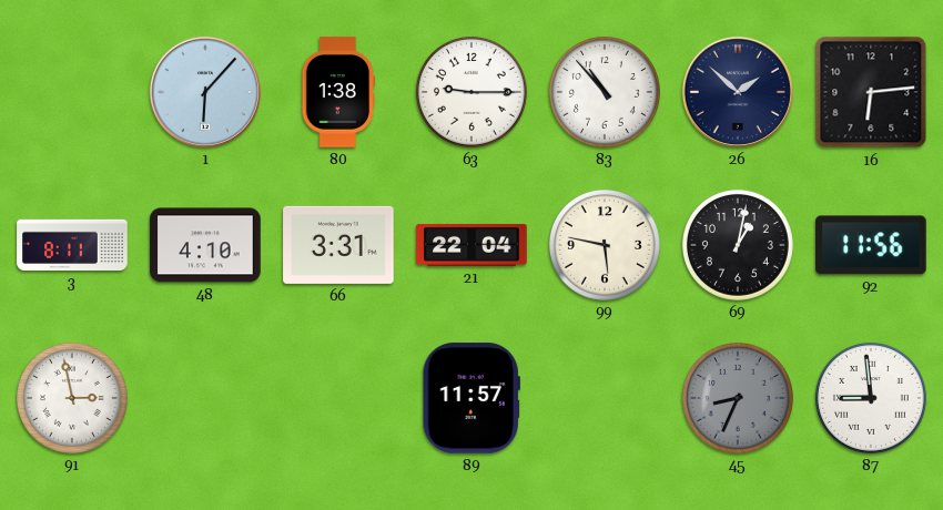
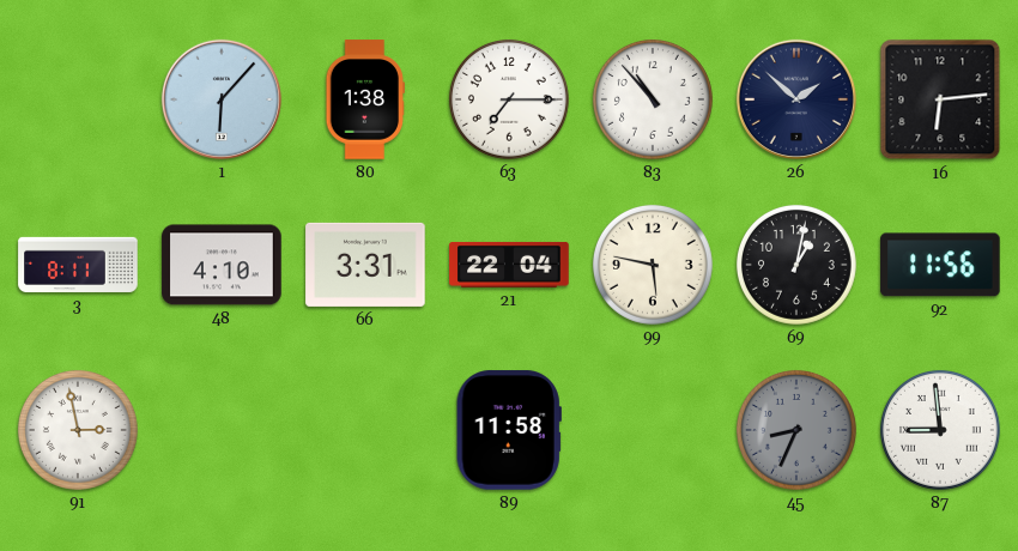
63: 9:15 -> 7:15
89: 11:57 -> 11:58
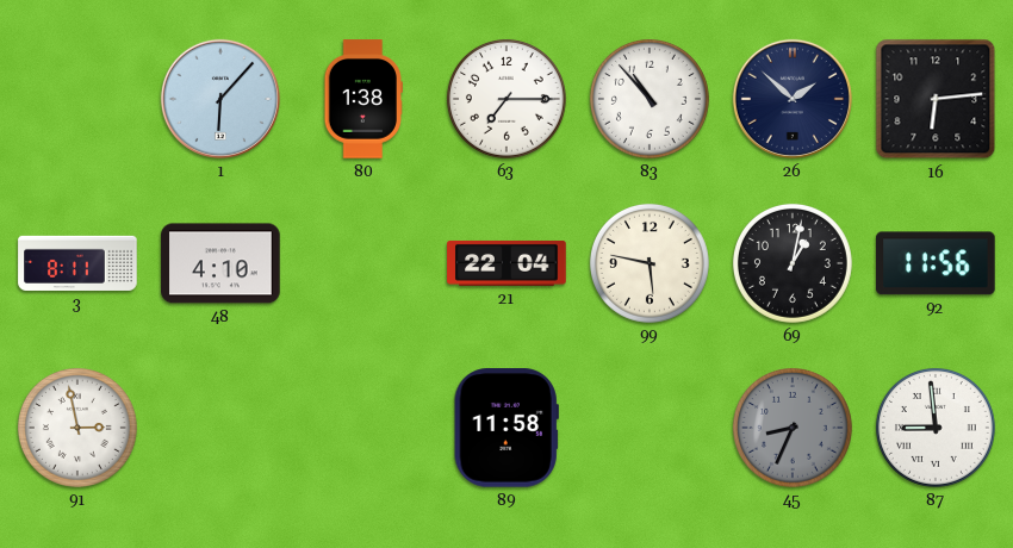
66: 3:31 -> none
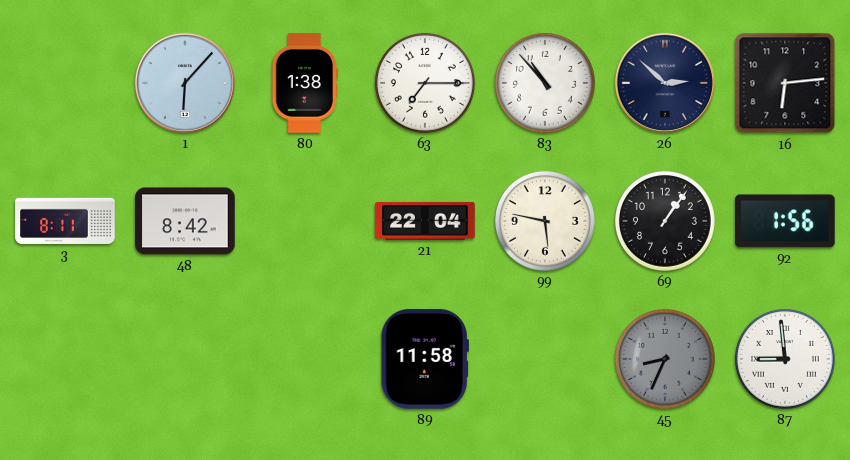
26: 1:52 -> 2:52
48: 4:10 -> 8:42
69: 1:02 -> 1:06
92: 11:56 -> 1:56
91: 2:58 -> none
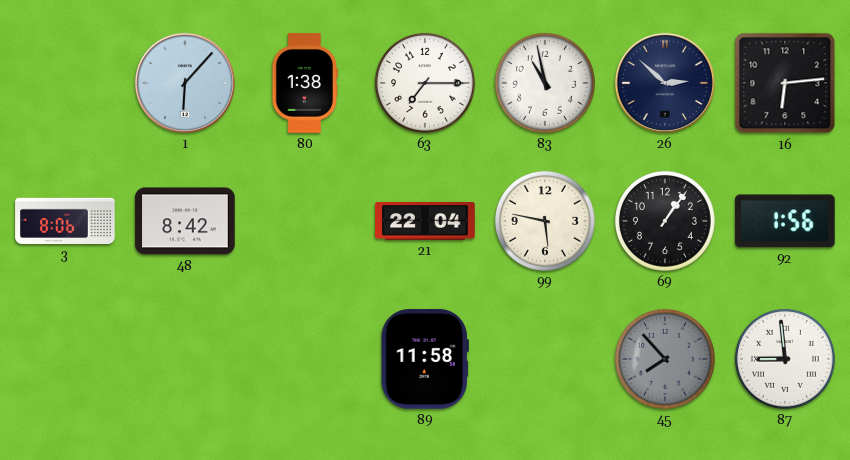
83: 10:53 -> 10:58
3: 8:11 -> 8:06
45: 8:34 -> 7:53
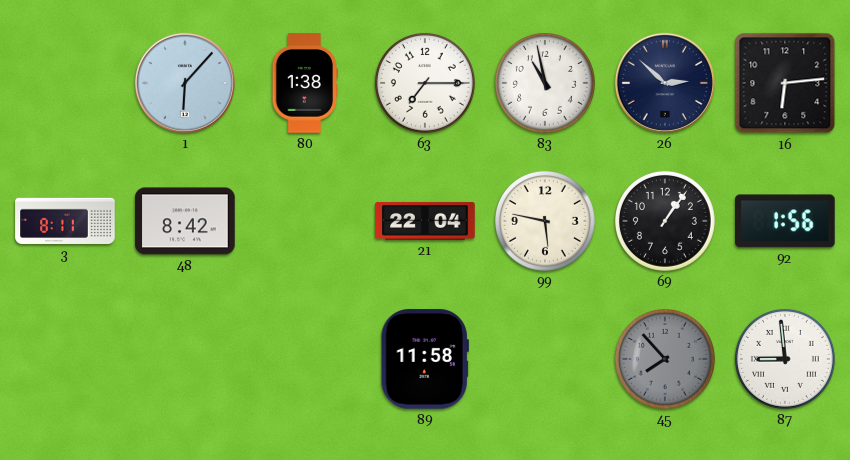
3: 8:06 -> 8:11
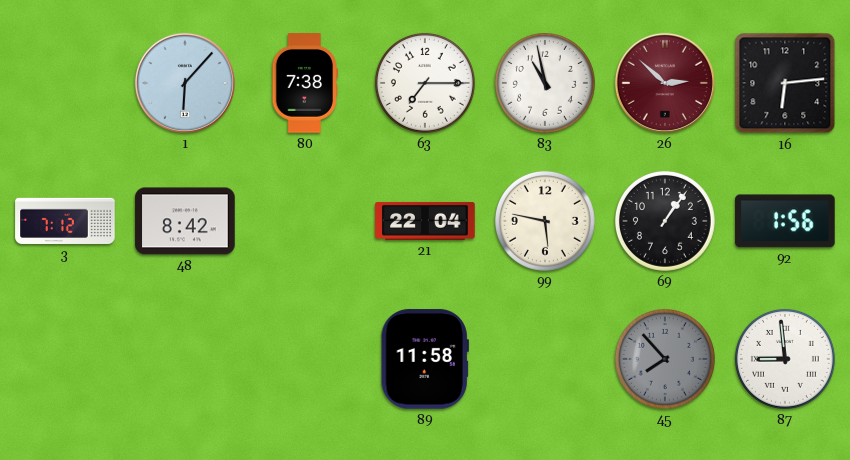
80: 1:38 -> 7:38
26 dial: navy -> burgundy
3: 8:11 -> 7:12
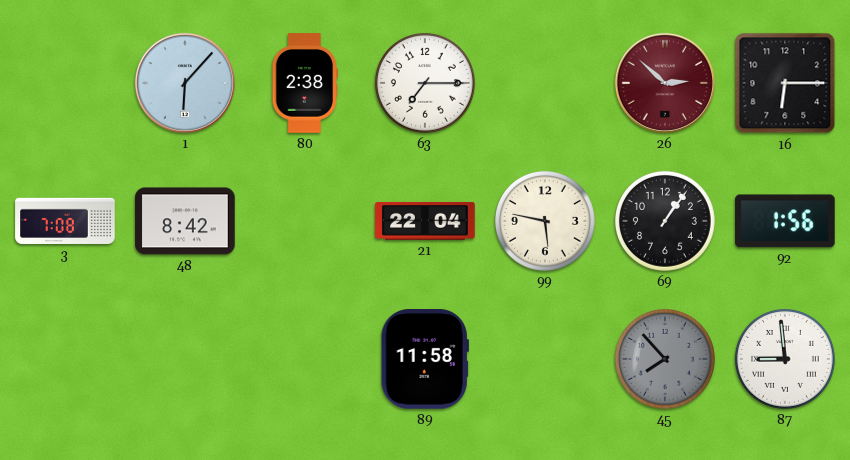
80: 7:38 -> 2:38
83: 10:58 -> none
16: 6:14 -> 6:15
3: 7:12 -> 7:08
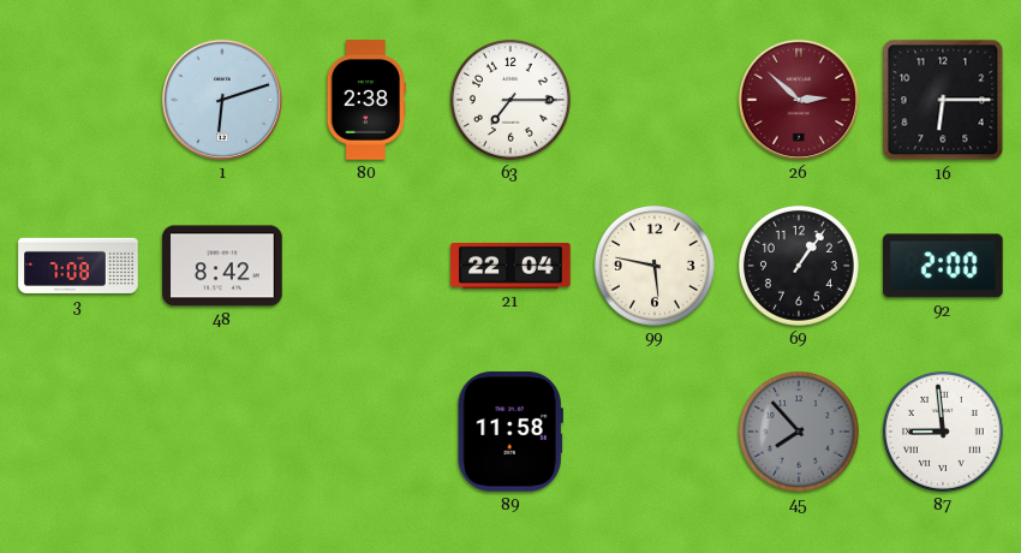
1: 6:07 -> 6:12
92: 1:56 -> 2:00
